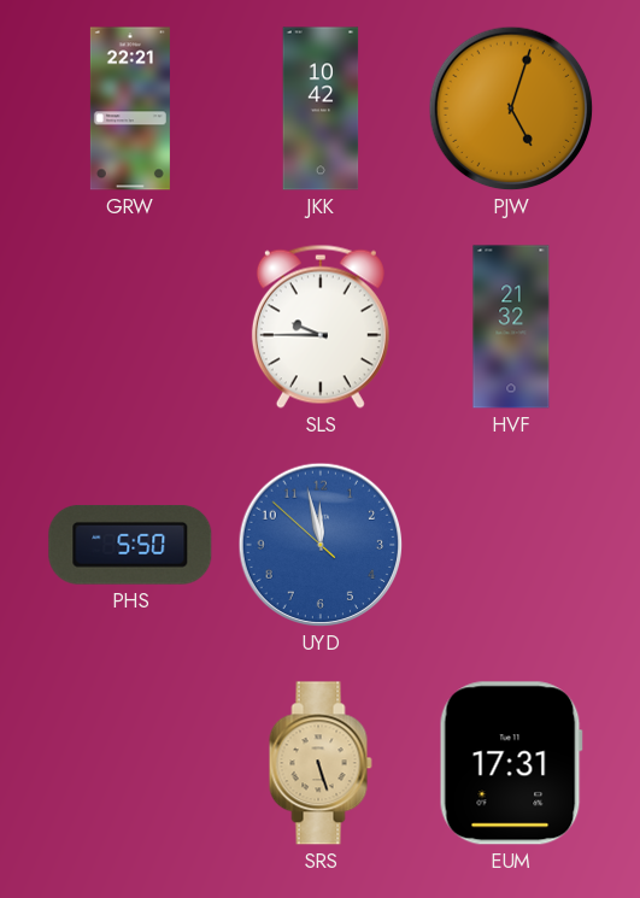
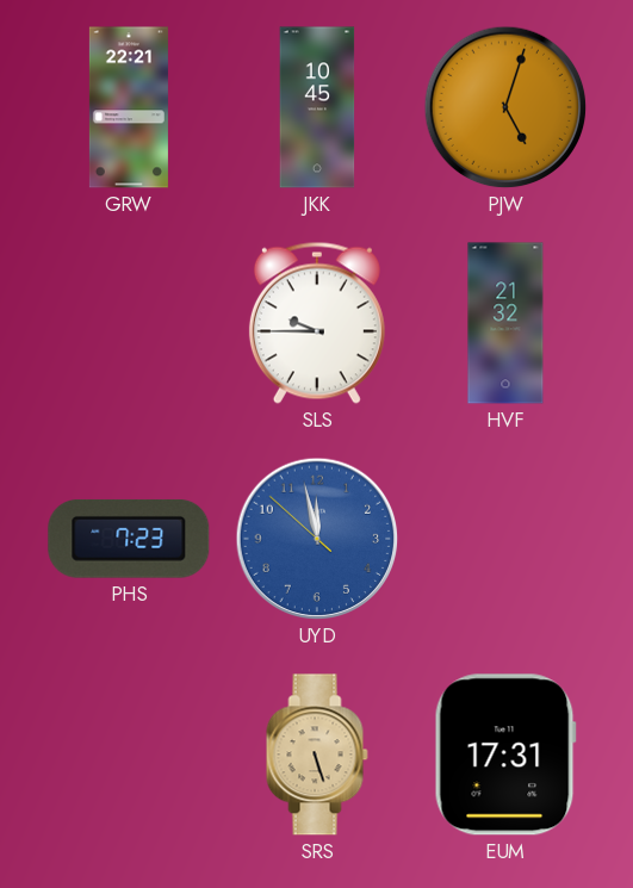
JKK: 10:42 -> 10:45
PHS: 5:50 -> 7:23
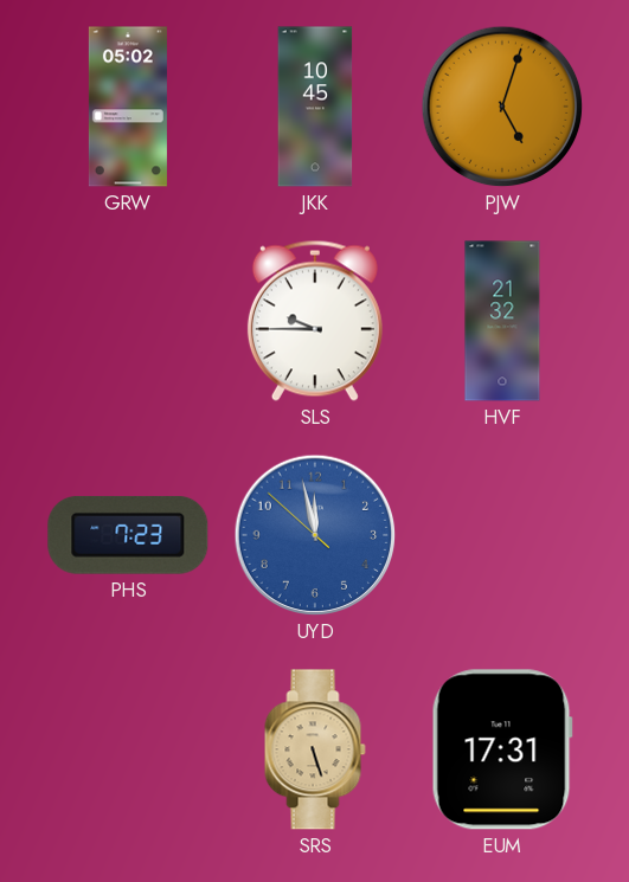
GRW: 22:21 -> 05:02
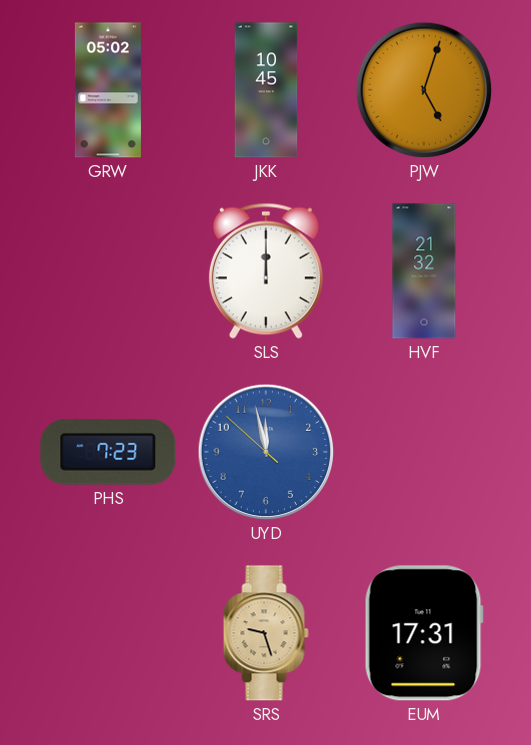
SLS: 9:45 -> 12:00
SRS: 5:27 -> 9:27
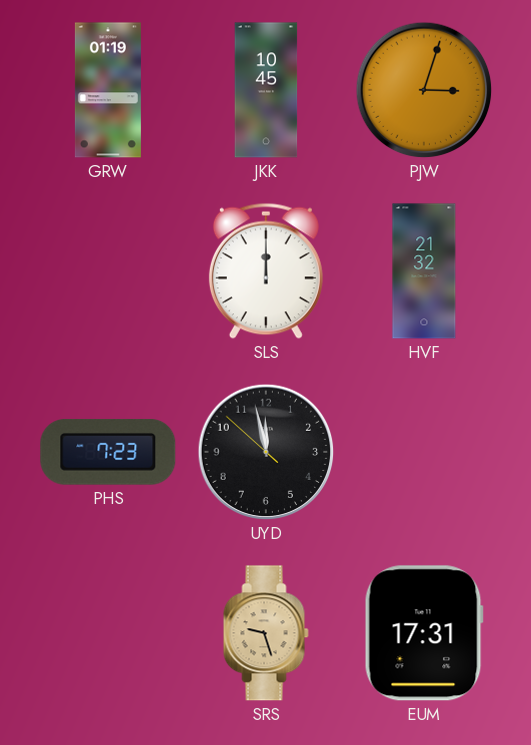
GRW: 05:02 -> 01:19
PJW: 5:03 -> 3:03
UYD dial: blue -> black
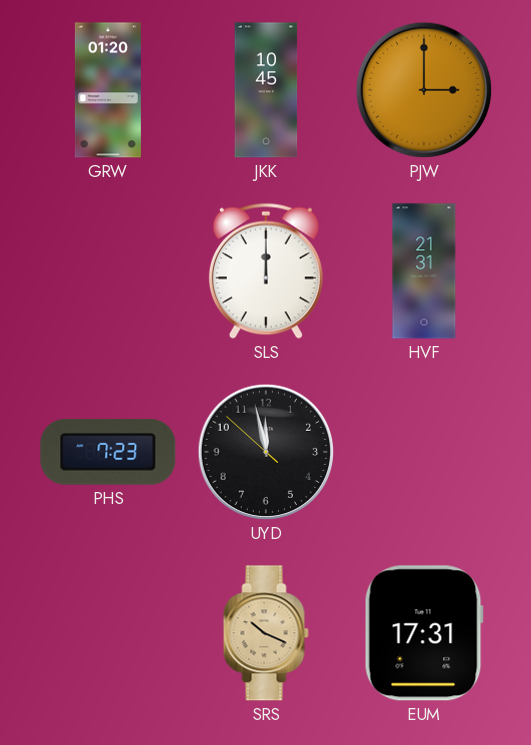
GRW: 01:19 -> 01:20
PJW: 3:03 -> 3:00
HVF: 21:32 -> 21:31
SRS: 9:27 -> 10:19
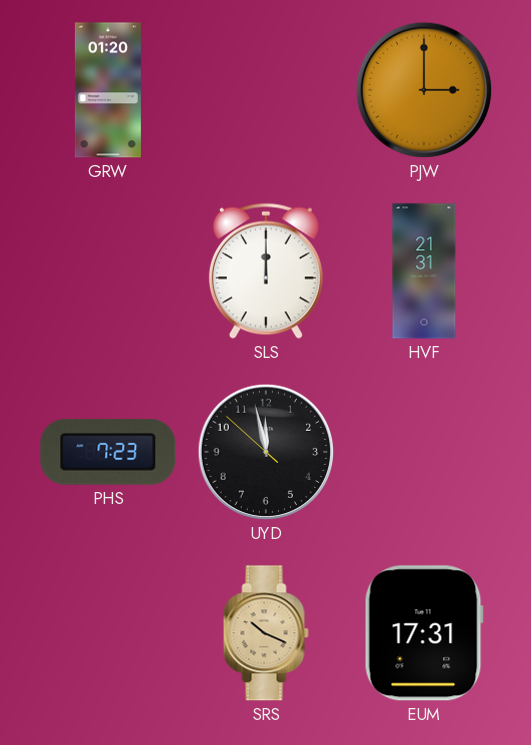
JKK: 10:45 -> none
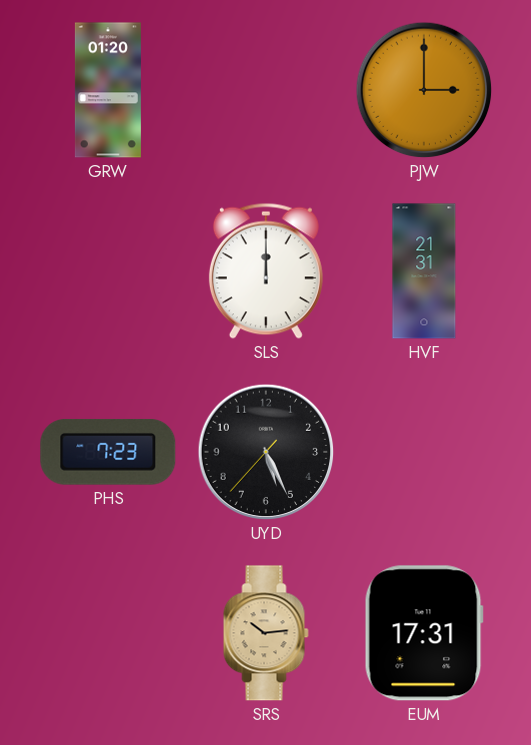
UYD: 11:57 -> 5:25
SRS: 10:19 -> 10:14
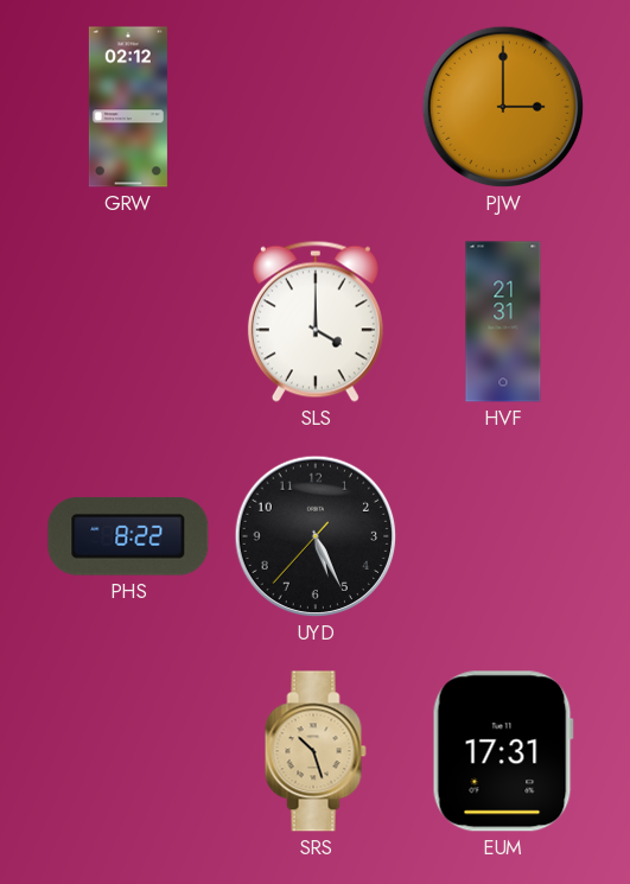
GRW: 01:20 -> 02:12
SLS: 12:00 -> 4:00
PHS: 7:23 -> 8:22
SRS: 10:14 -> 10:27
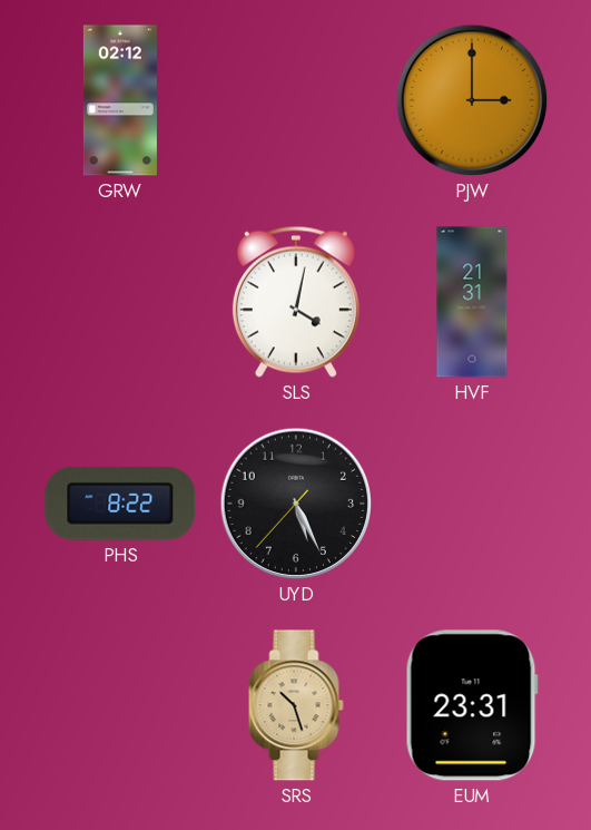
SLS: 4:00 -> 4:02
EUM: 17:31 -> 23:31
